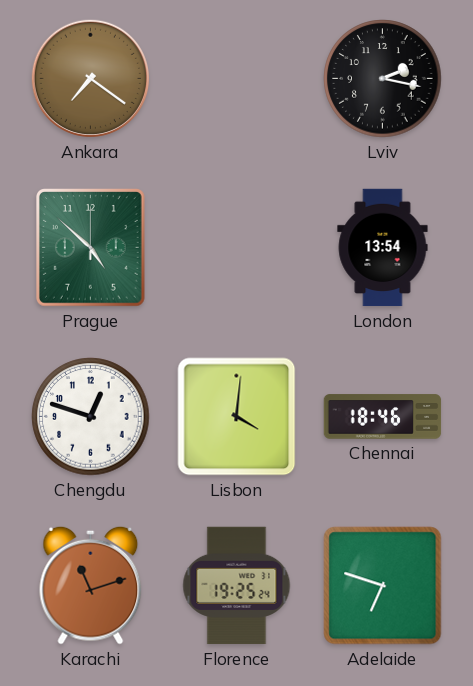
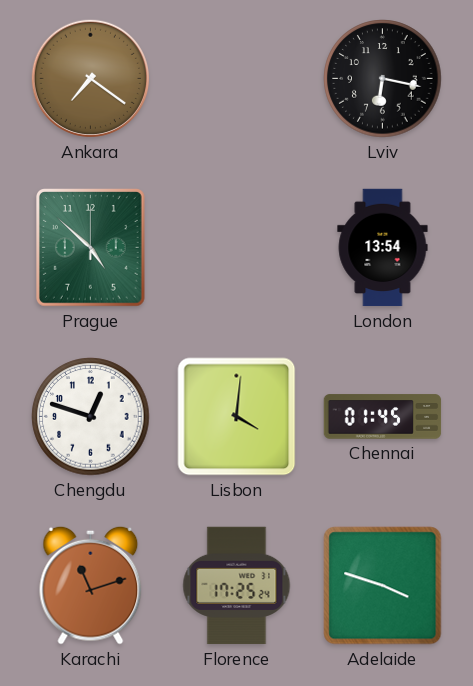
Lviv: 2:17 -> 6:17
Chennai: 18:46 -> 01:45
Florence: 19:25 -> 17:25
Adelaide: 6:48 -> 3:48
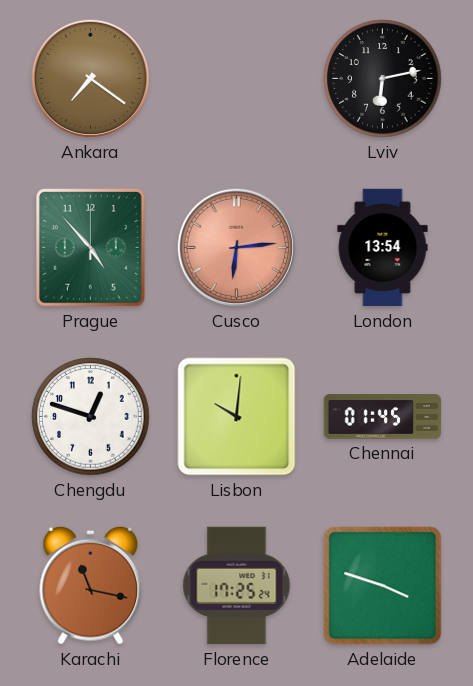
Lviv: 6:17 -> 6:13
Prague: 4:52 -> 4:53
Cusco: none -> 6:14
Lisbon: 4:01 -> 10:01
Karachi: 11:12 -> 11:17
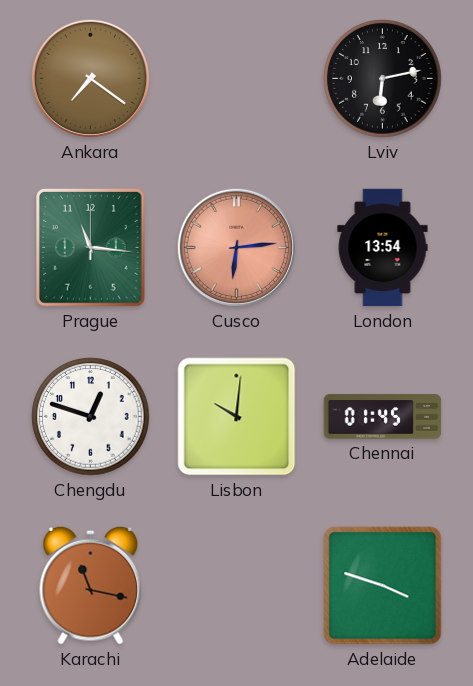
Prague: 4:53 -> 11:16
Florence: 17:25 -> none
